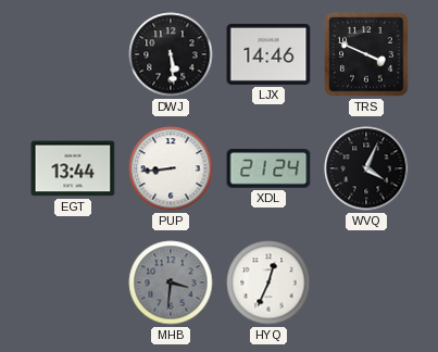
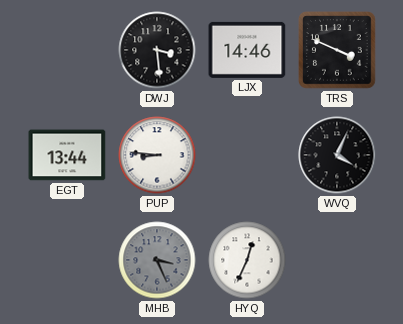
DWJ: 5:29 -> 3:29
PUP: 8:44 -> 8:46
XDL: 21:24 -> none
MHB: 3:31 -> 3:26
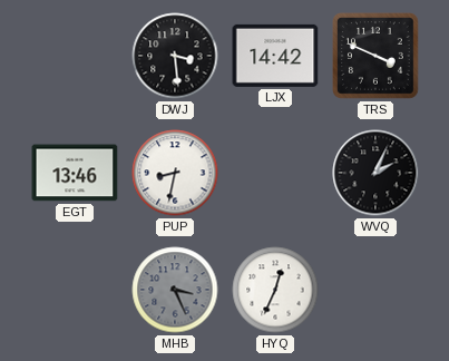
LJX: 14:46 -> 14:42
EGT: 13:44 -> 13:46
PUP: 8:46 -> 8:32
WVQ: 4:04 -> 2:04
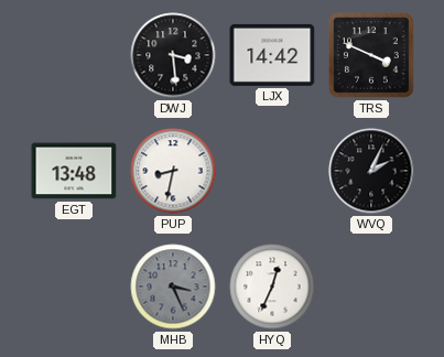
EGT: 13:46 -> 13:48
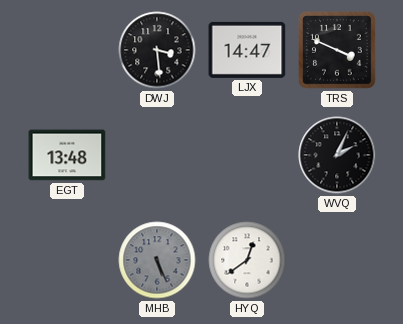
LJX: 14:42 -> 14:47
PUP: 8:32 -> none
MHB: 3:26 -> 5:26
HYQ: 12:34 -> 12:39
